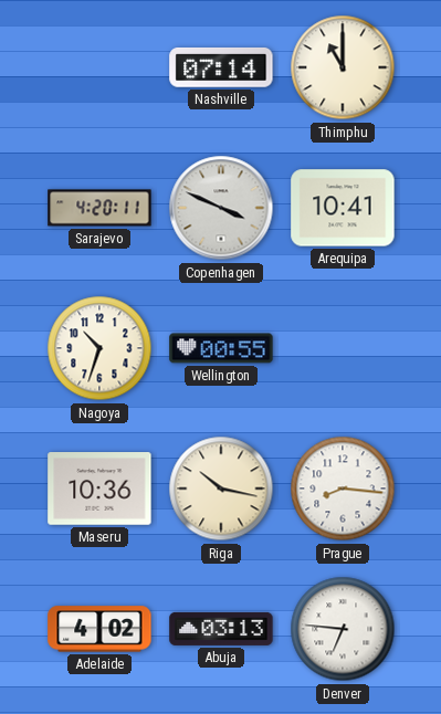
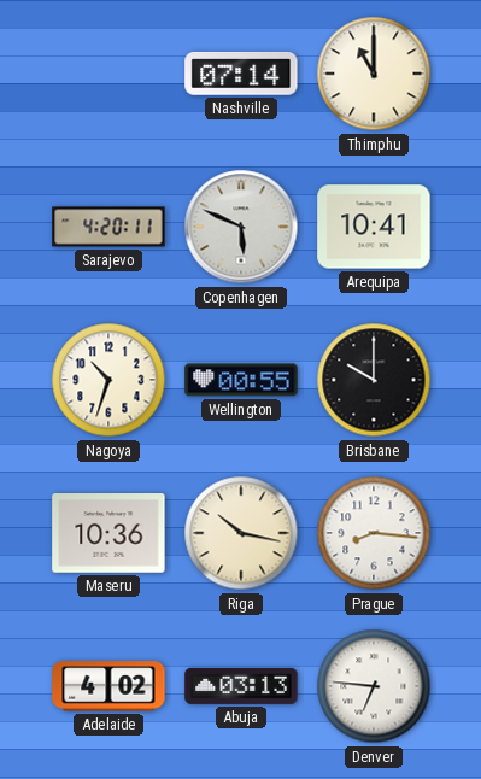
Copenhagen: 3:49 -> 5:49
Brisbane: none -> 10:00
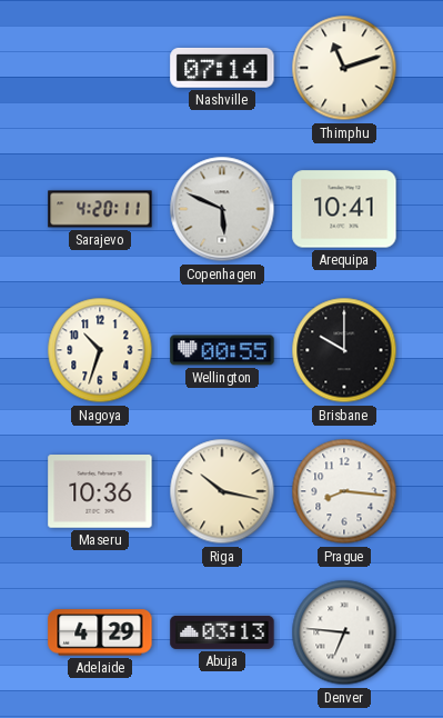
Thimphu: 11:00 -> 11:12
Adelaide: 4:02 -> 4:29
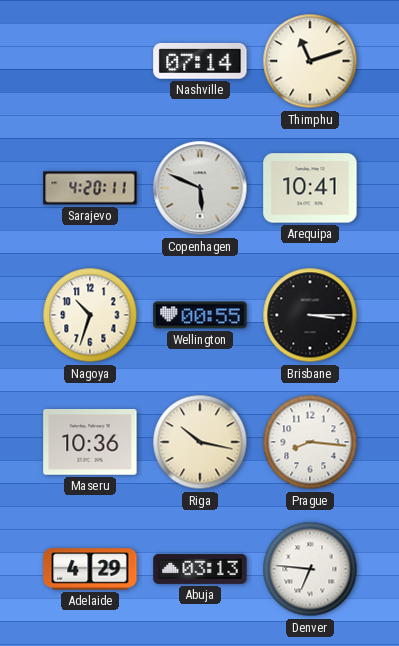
Brisbane: 10:00 -> 3:15
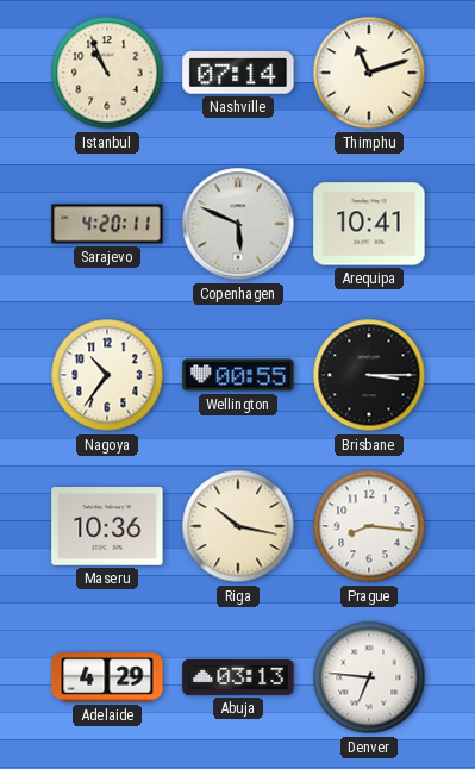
Istanbul: none -> 10:56
Nagoya: 10:33 -> 10:36
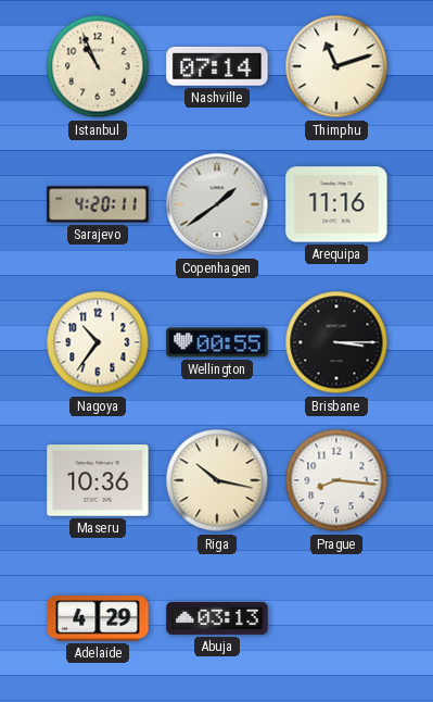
Copenhagen: 5:49 -> 1:39
Arequipa: 10:41 -> 11:16
Denver: 6:46 -> none
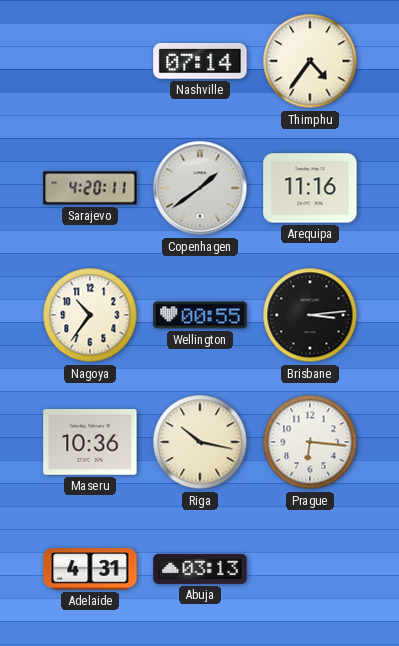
Istanbul: 10:56 -> none
Thimphu: 11:12 -> 4:36
Brisbane: 3:15 -> 3:14
Prague: 8:16 -> 6:16
Adelaide: 4:29 -> 4:31
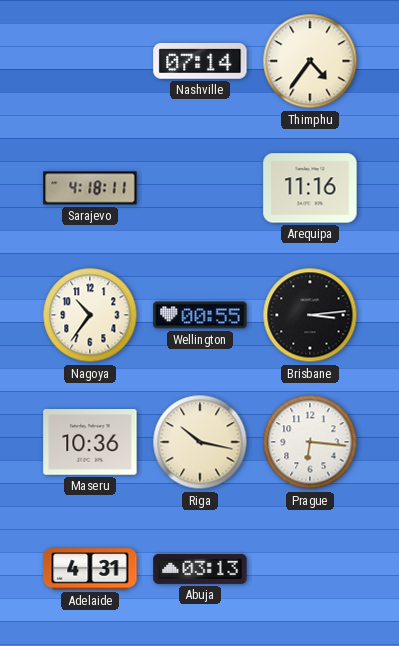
Sarajevo: 4:20 -> 4:18
Copenhagen: 1:39 -> none
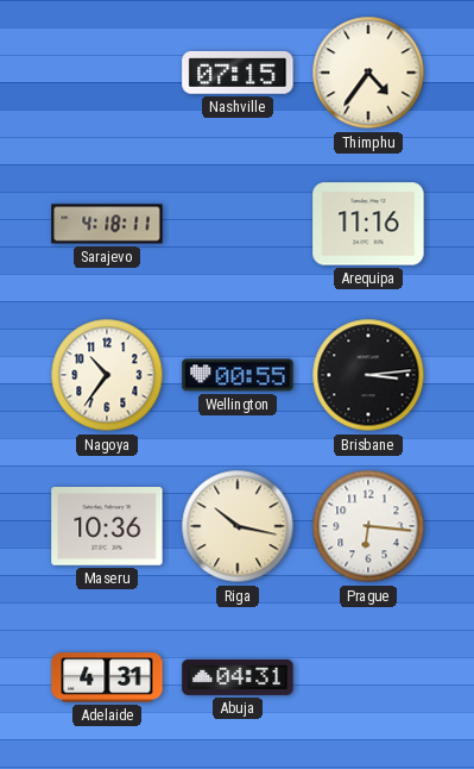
Nashville: 07:14 -> 07:15
Abuja: 03:13 -> 04:31
